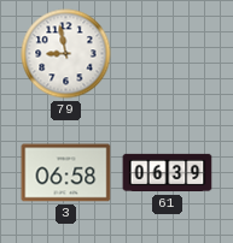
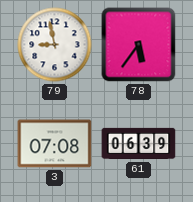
78: none -> 5:36
3: 06:58 -> 07:08
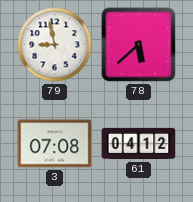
78: 5:36 -> 5:38
61: 06:39 -> 04:12
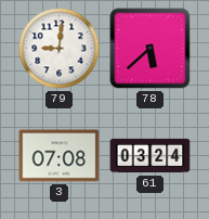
79: 8:58 -> 9:01
61: 04:12 -> 03:24
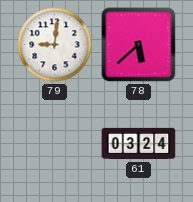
3: 07:08 -> none
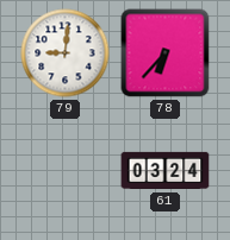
78: 5:38 -> 6:37
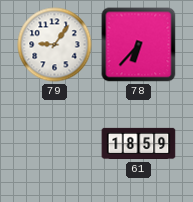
79: 9:01 -> 9:06
61: 03:24 -> 18:59
